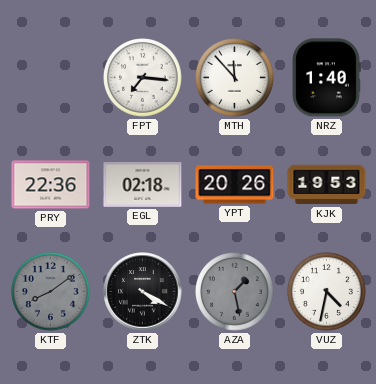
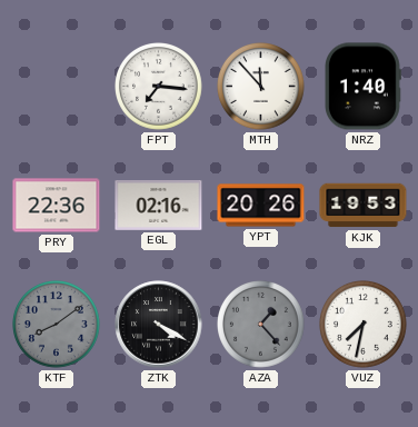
EGL: 02:18 -> 02:16
AZA: 1:28 -> 1:23
VUZ: 4:32 -> 7:32
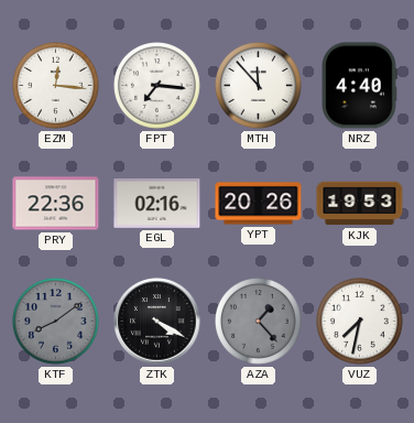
EZM: none -> 12:16
NRZ: 1:40 -> 4:40
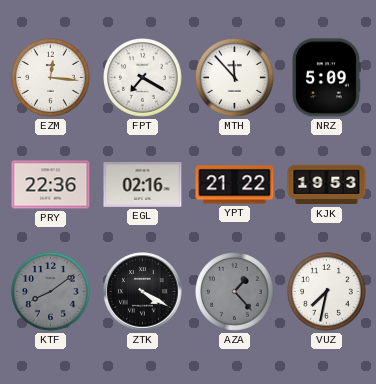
FPT: 7:16 -> 7:20
NRZ: 4:40 -> 5:09
YPT: 20:26 -> 21:22
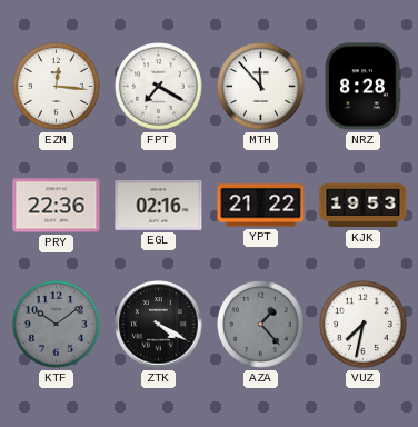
NRZ: 5:09 -> 8:28
KTF: 8:09 -> 10:09
